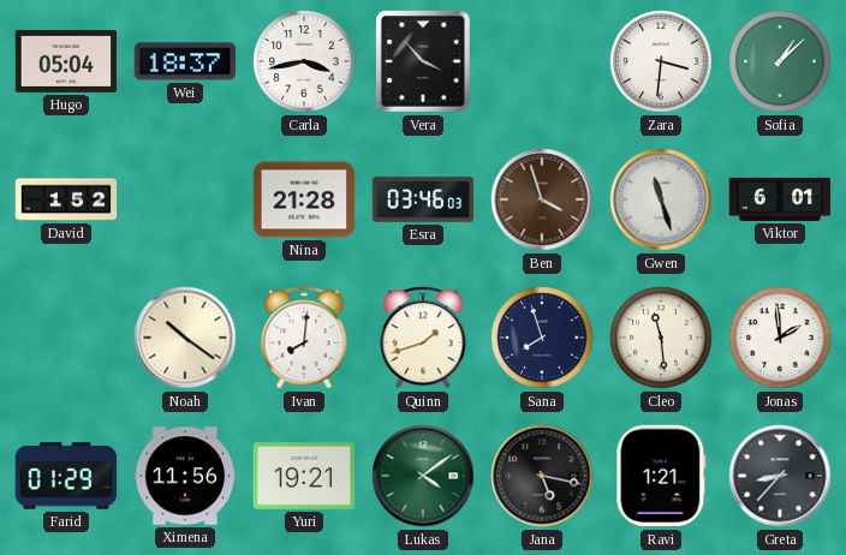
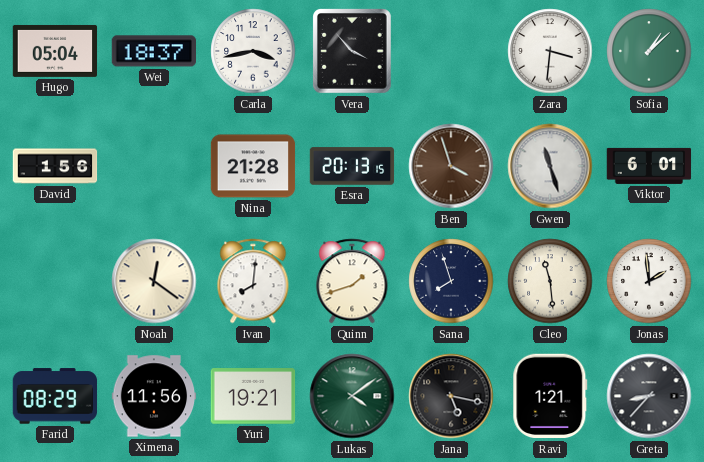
David: 1:52 -> 1:56
Esra: 03:46 -> 20:13
Noah: 10:21 -> 12:21
Farid: 01:29 -> 08:29
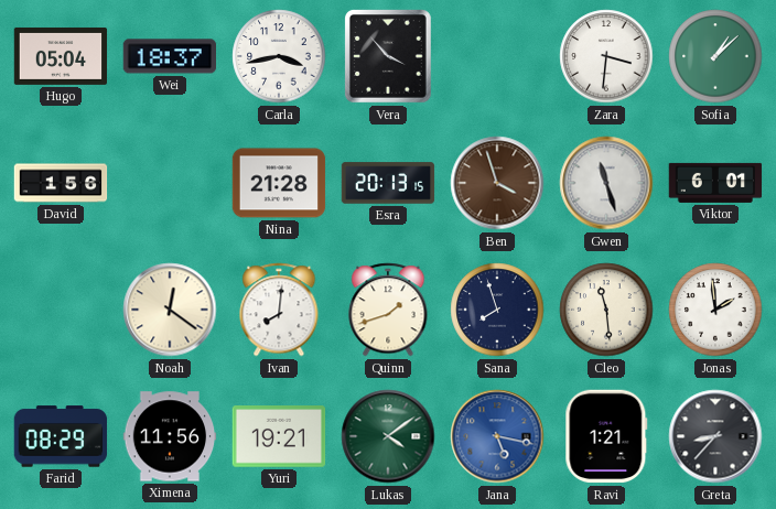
Jana dial: black -> blue
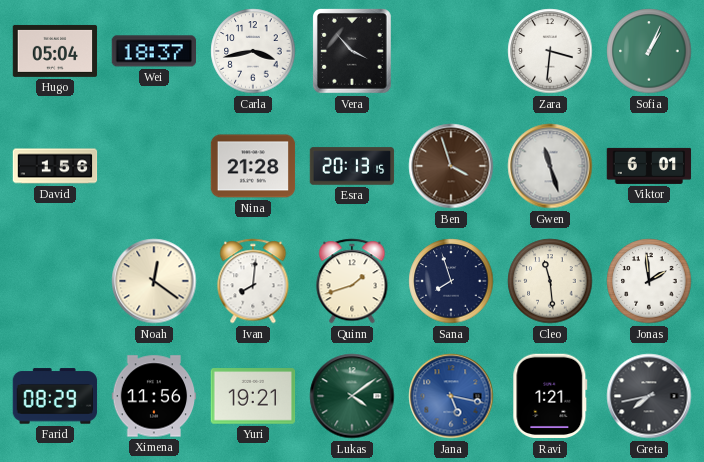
Sofia: 1:08 -> 1:04
Greta: 8:37 -> 7:43
